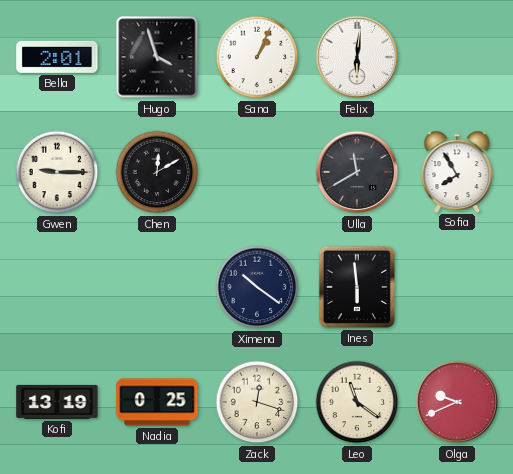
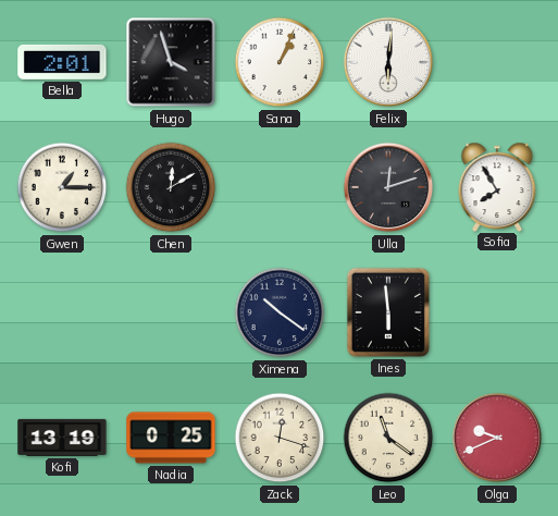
Gwen: 9:15 -> 1:15
Ulla: 11:40 -> 12:12
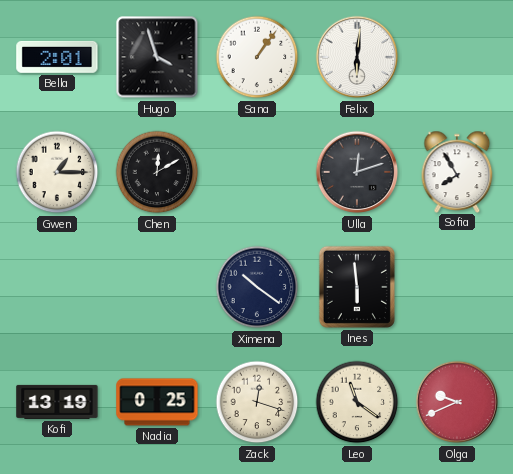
Sana: 1:04 -> 1:06
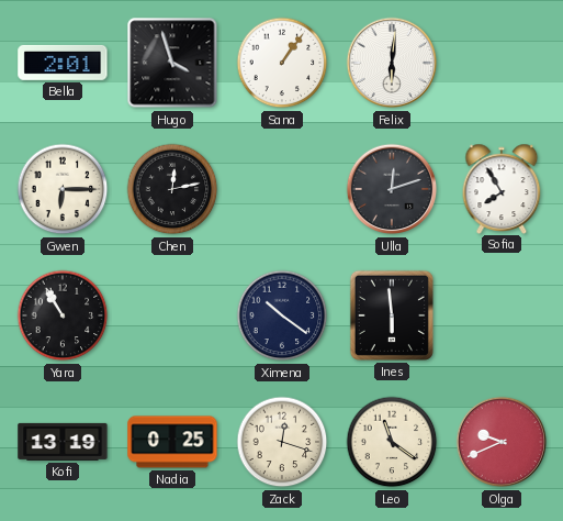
Gwen: 1:15 -> 6:15
Chen: 12:10 -> 12:13
Yara: none -> 10:55
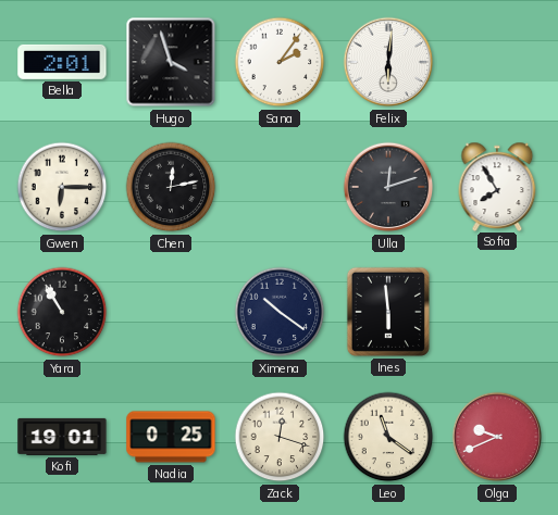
Sana: 1:06 -> 2:06
Kofi: 13:19 -> 19:01
